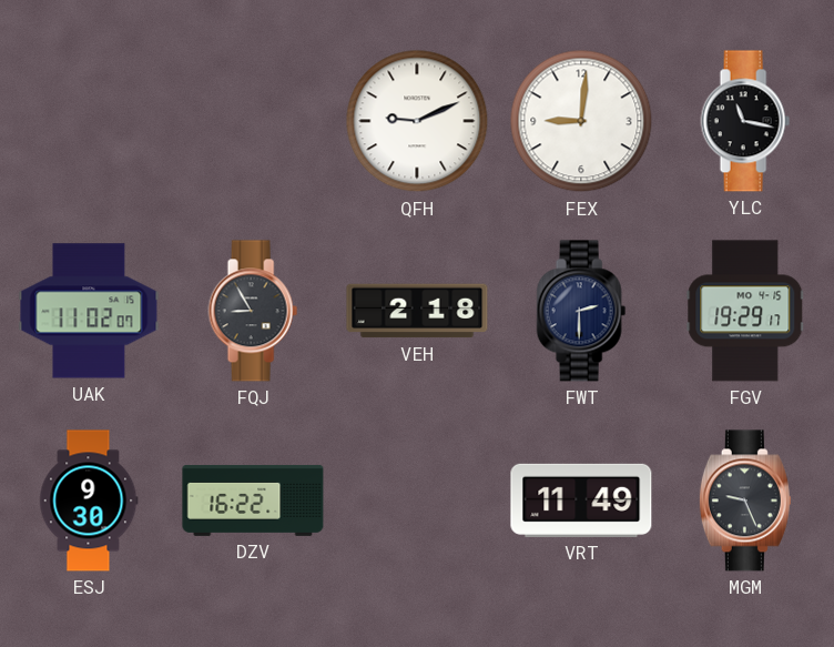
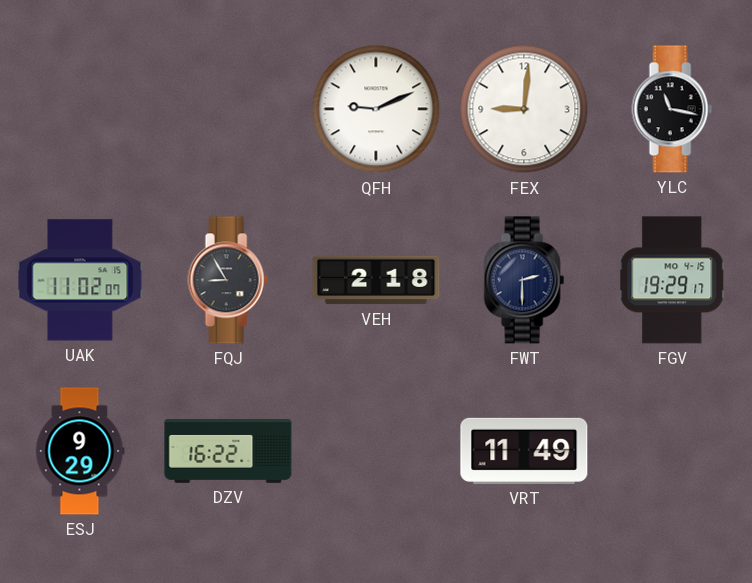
ESJ: 9:30 -> 9:29
MGM: 9:26 -> none
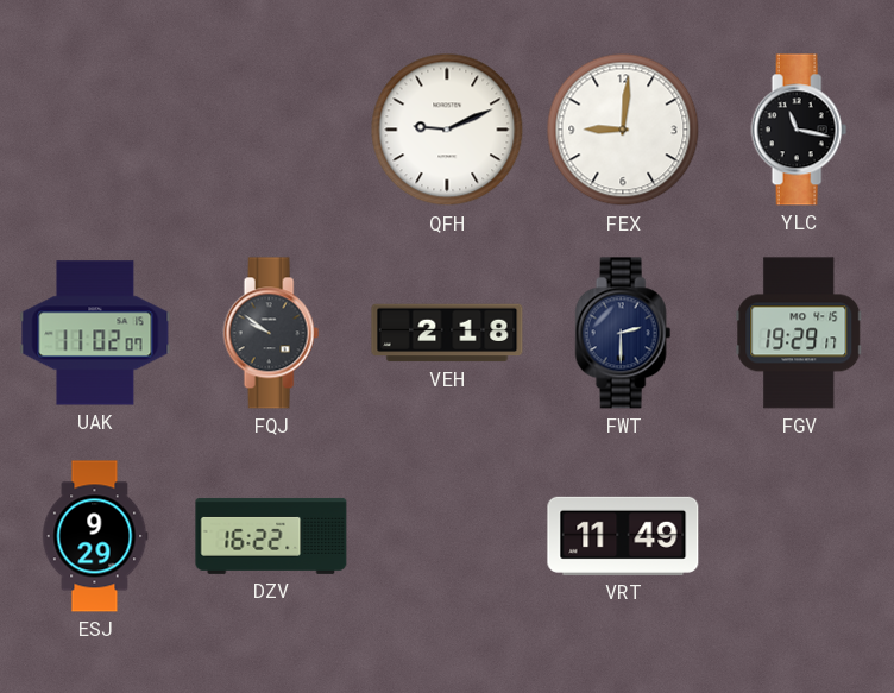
FQJ: 8:55 -> 9:51
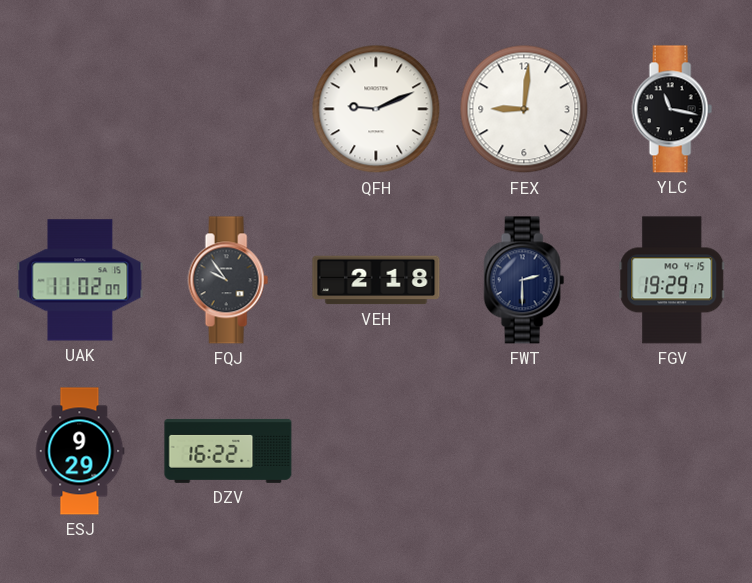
FQJ: 9:51 -> 9:54
VRT: 11:49 -> none
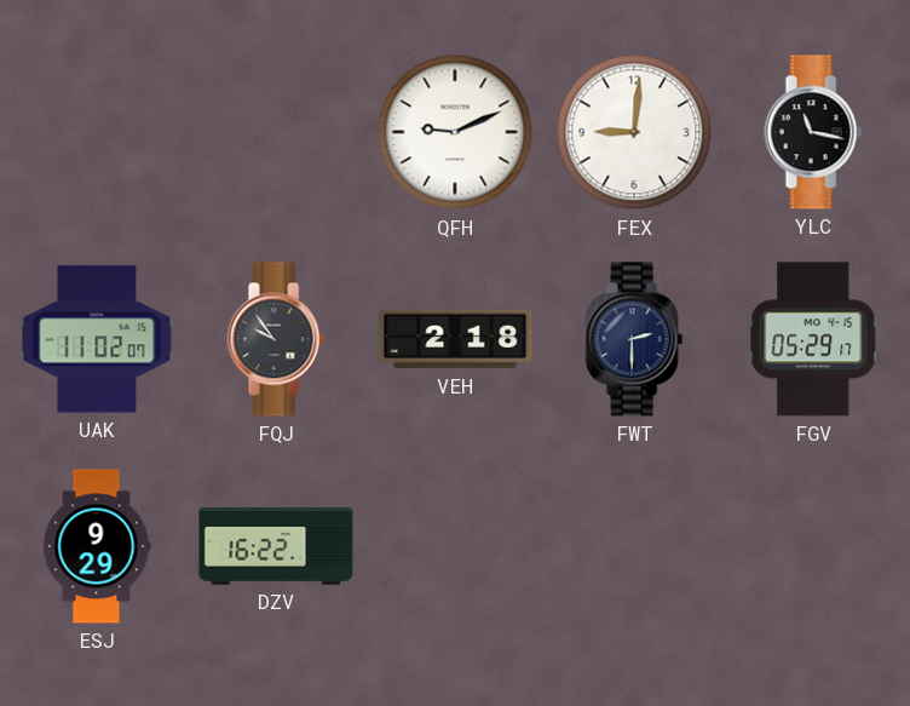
FGV: 19:29 -> 05:29
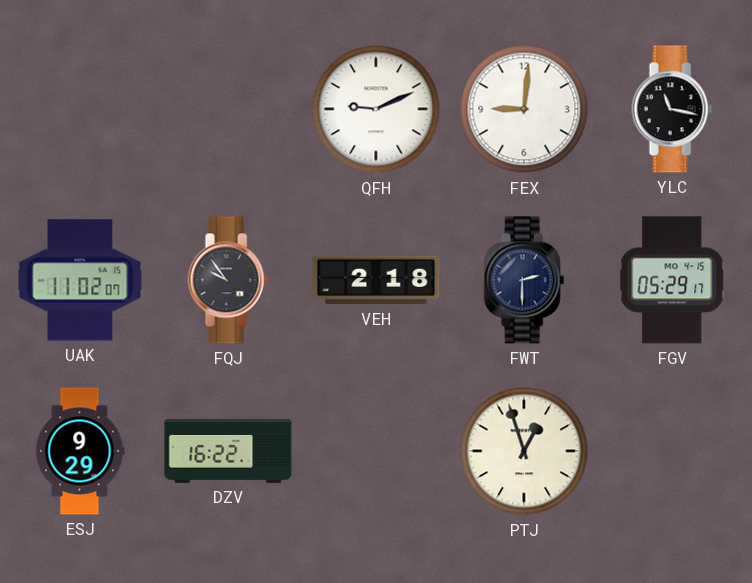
PTJ: none -> 12:57
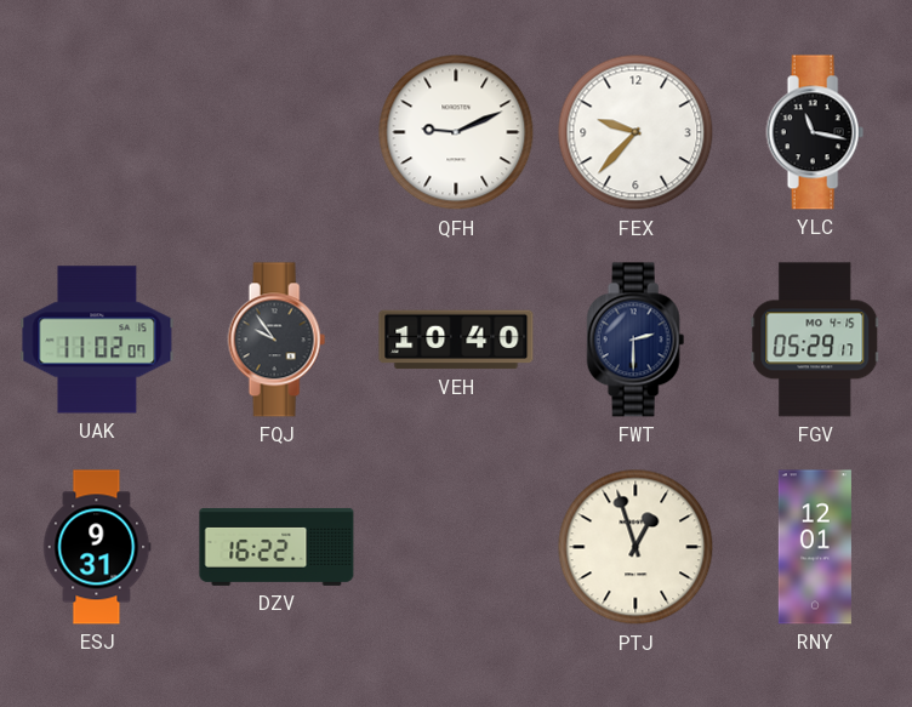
FEX: 9:01 -> 9:37
VEH: 2:18 -> 10:40
ESJ: 9:29 -> 9:31
RNY: none -> 12:01
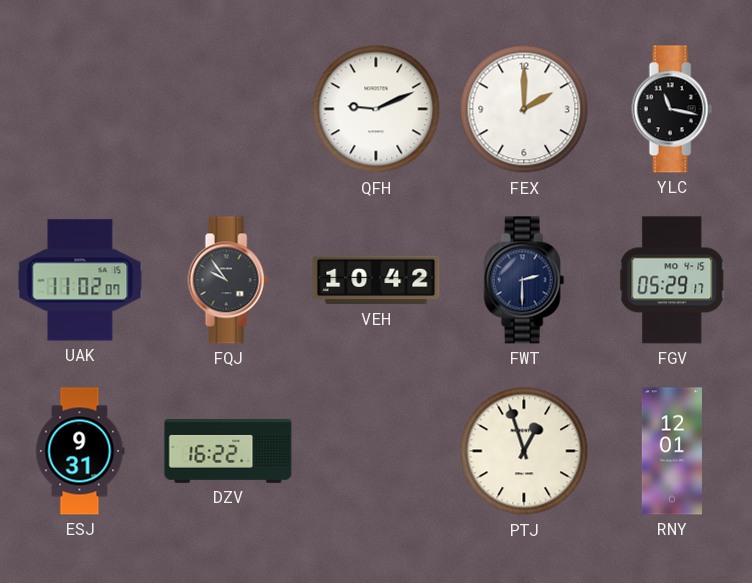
FEX: 9:37 -> 2:00
VEH: 10:40 -> 10:42
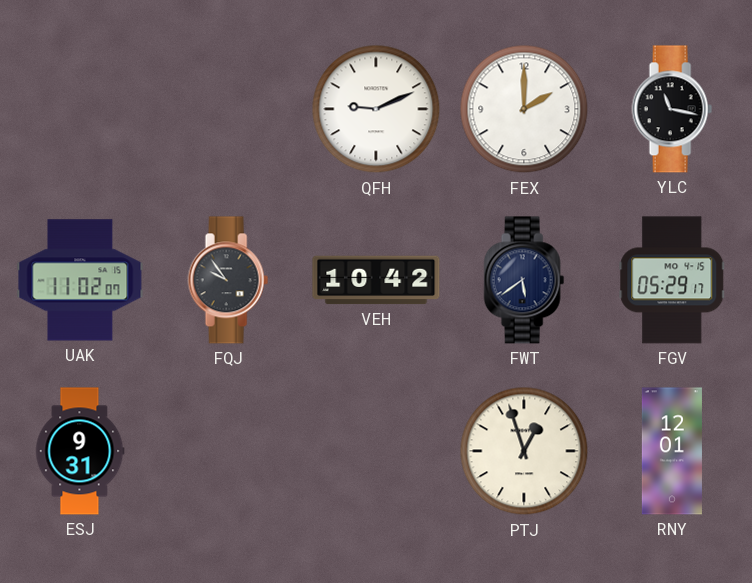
FWT: 2:30 -> 5:39
DZV: 16:22 -> none
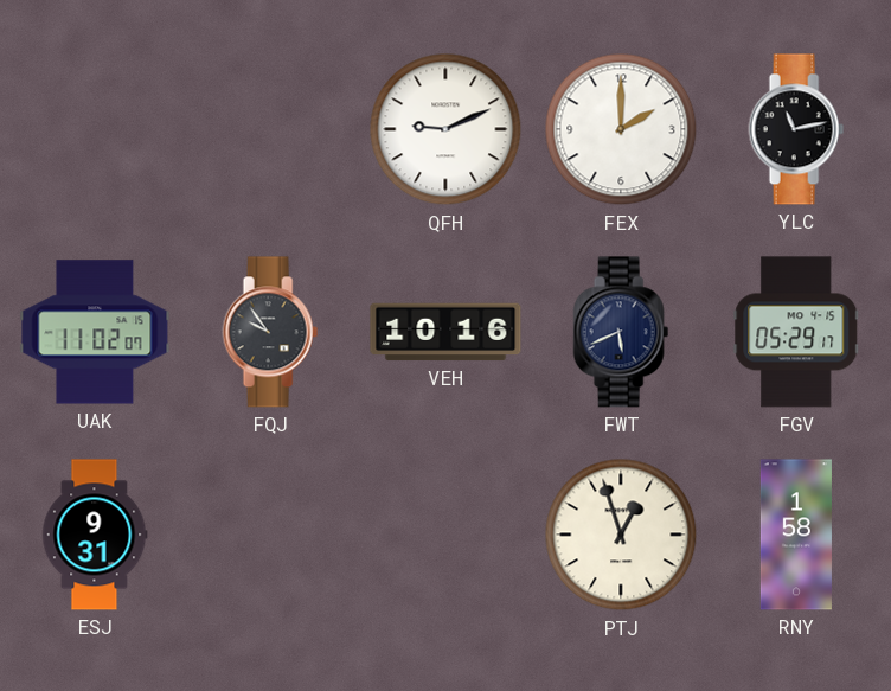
YLC: 11:17 -> 11:13
VEH: 10:42 -> 10:16
FWT: 5:39 -> 5:41
RNY: 12:01 -> 1:58
